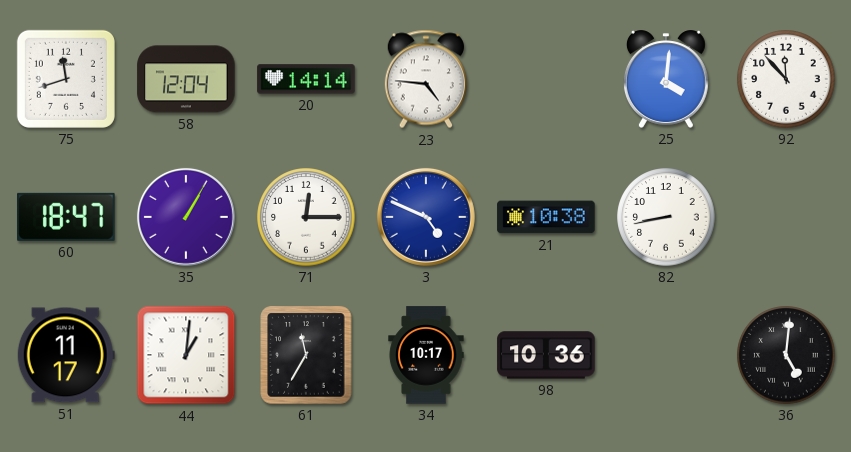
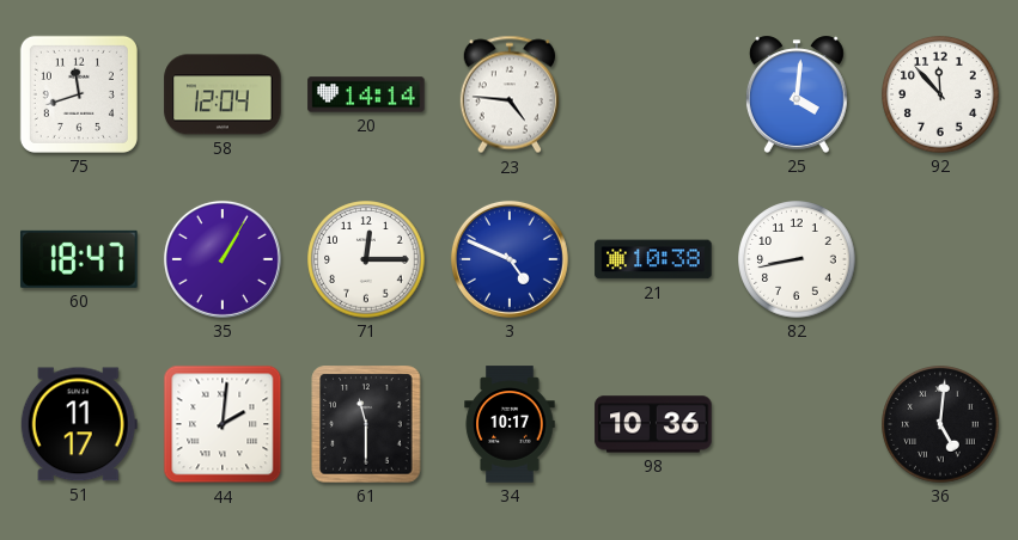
44: 1:01 -> 2:01
61: 11:35 -> 11:30
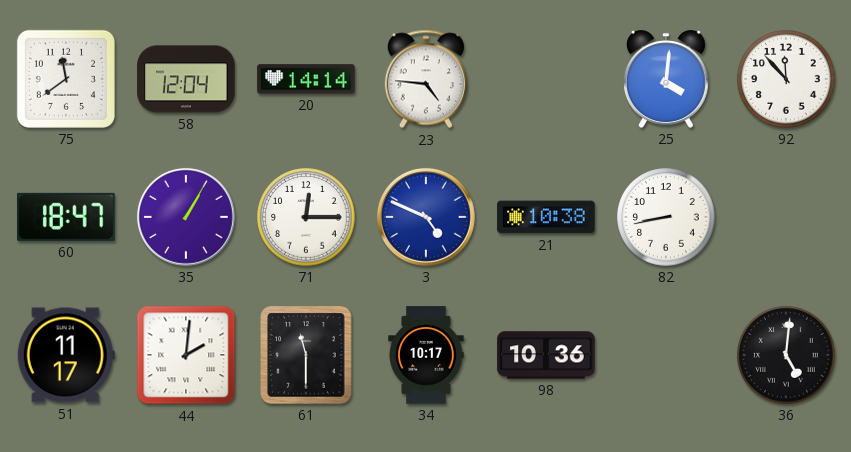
75: 11:42 -> 11:39
